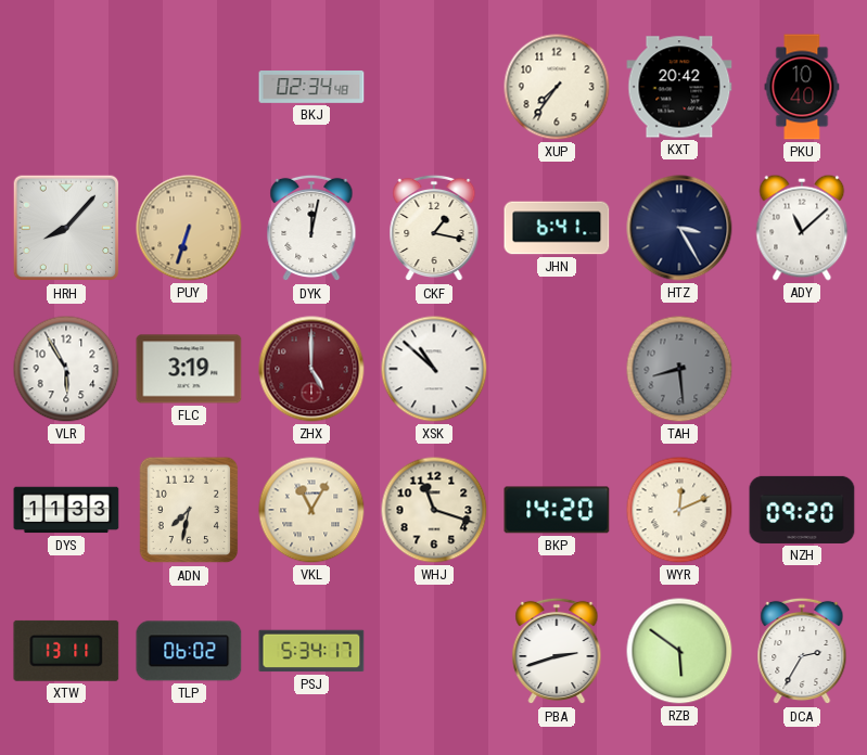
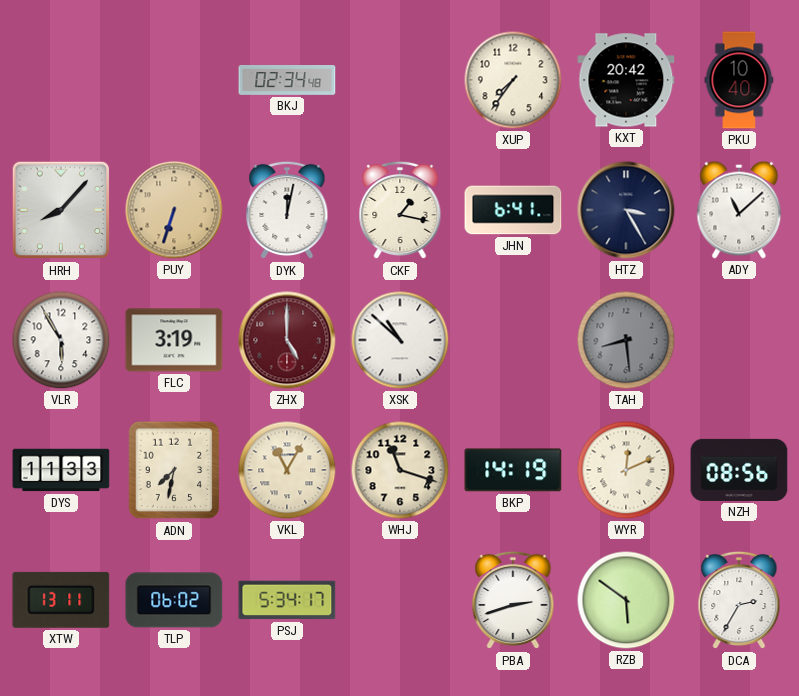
BKP: 14:20 -> 14:19
NZH: 09:20 -> 08:56
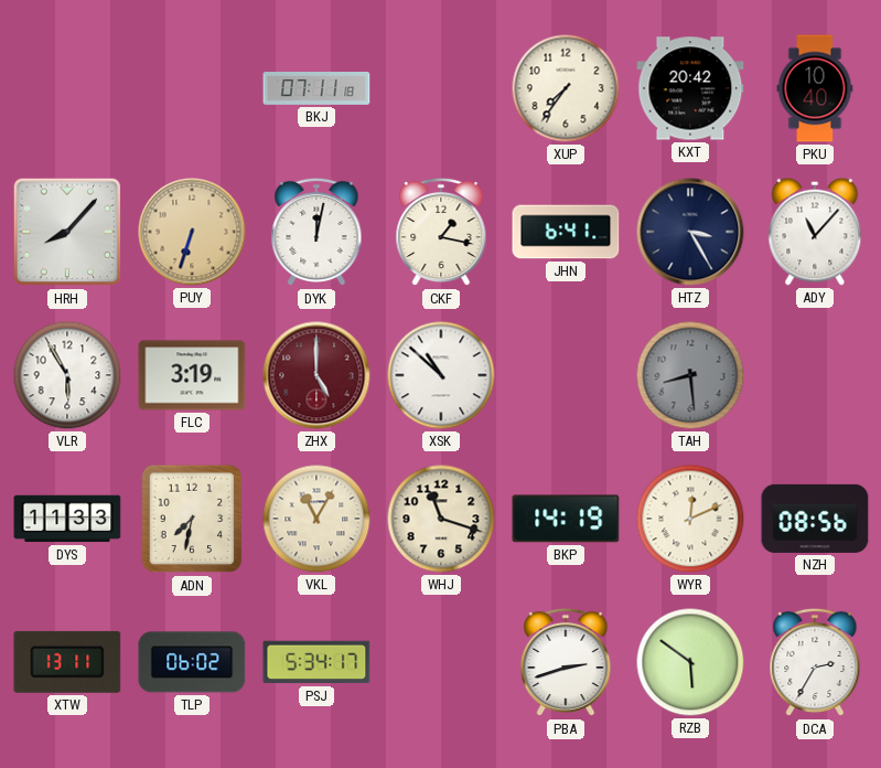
BKJ: 02:34 -> 07:11
ADY: 11:08 -> 11:07
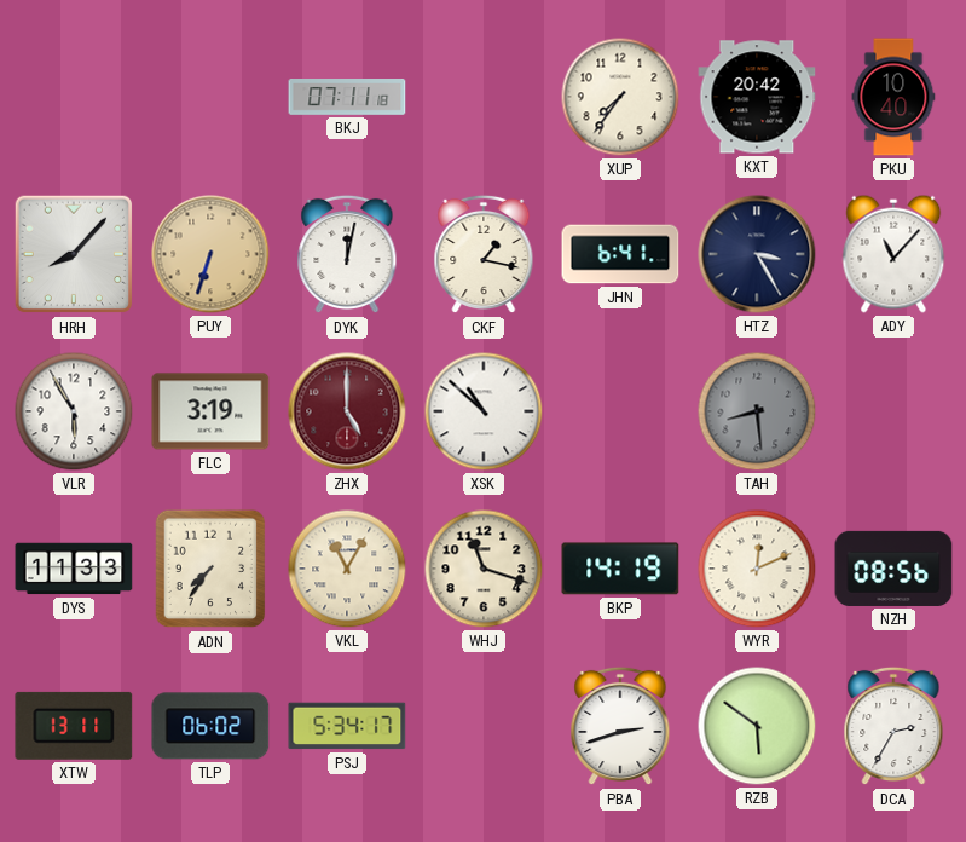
ADN: 7:32 -> 7:36
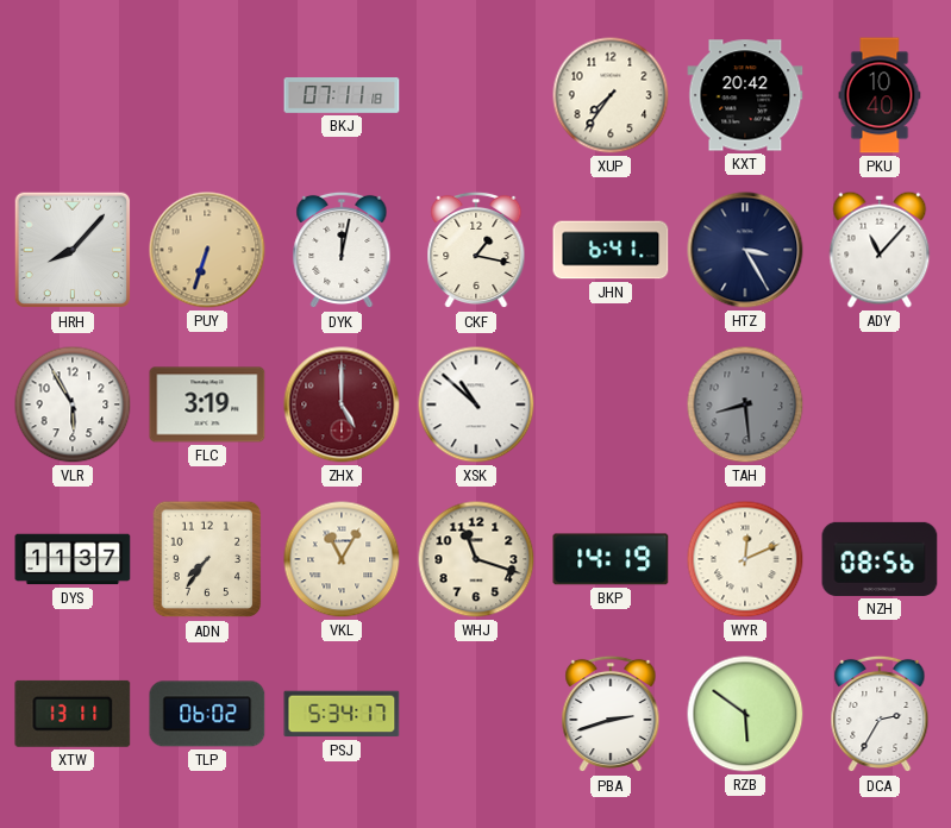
DYS: 11:33 -> 11:37
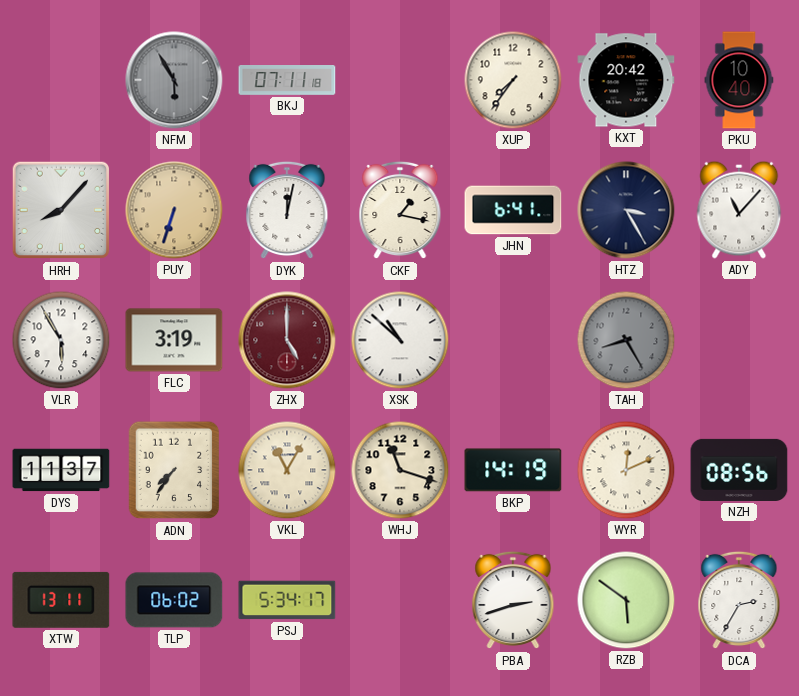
NFM: none -> 5:55
TAH: 8:29 -> 8:25
